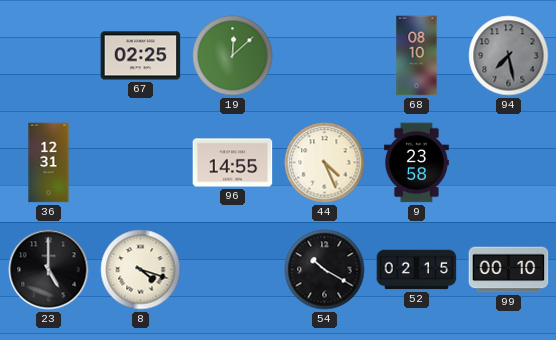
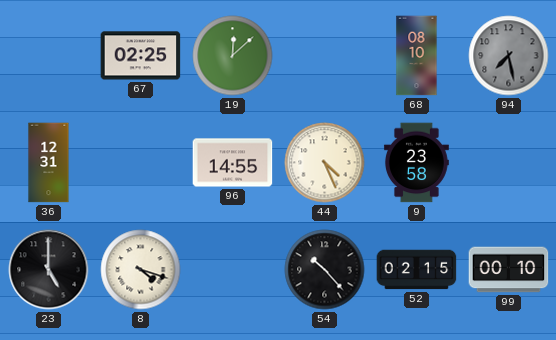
54: 10:20 -> 10:23
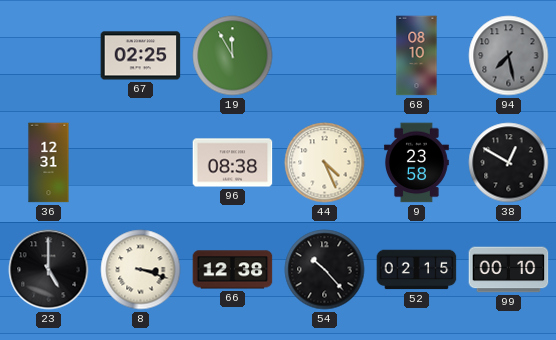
19: 12:08 -> 11:55
96: 14:55 -> 08:38
38: none -> 12:50
8: 4:18 -> 3:18
66: none -> 12:38
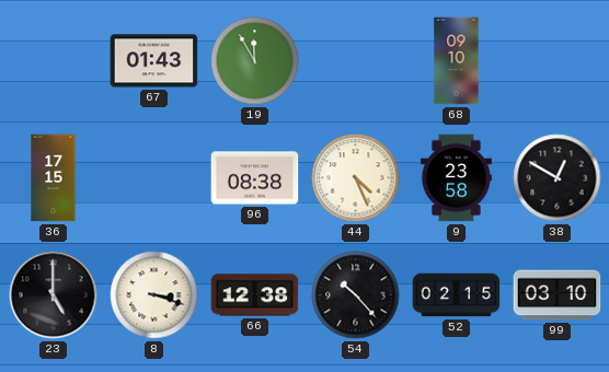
67: 02:25 -> 01:43
68: 08:10 -> 09:10
94: 7:28 -> none
36: 12:31 -> 17:15
99: 00:10 -> 03:10
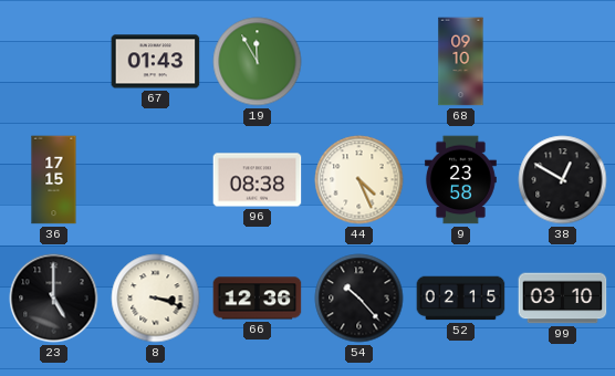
66: 12:38 -> 12:36
